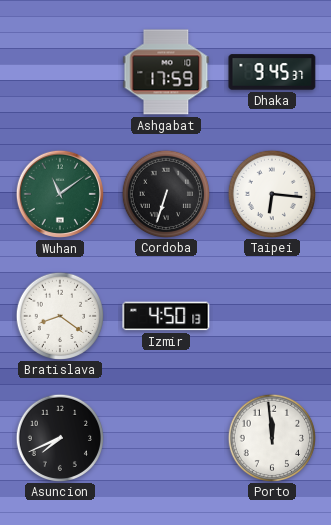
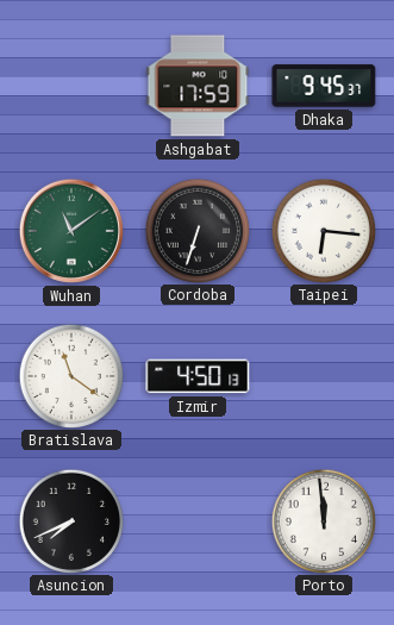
Bratislava: 8:21 -> 11:21
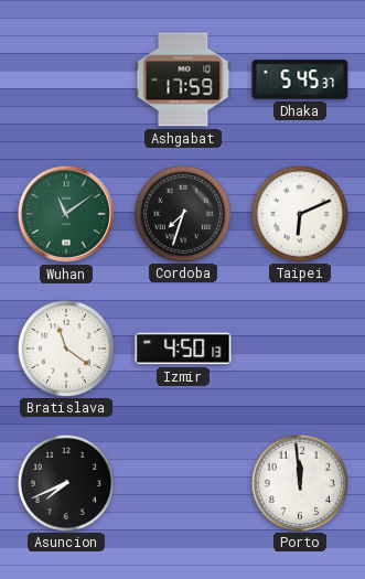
Dhaka: 9:45 -> 5:45
Cordoba: 6:33 -> 7:33
Taipei: 6:16 -> 6:11
